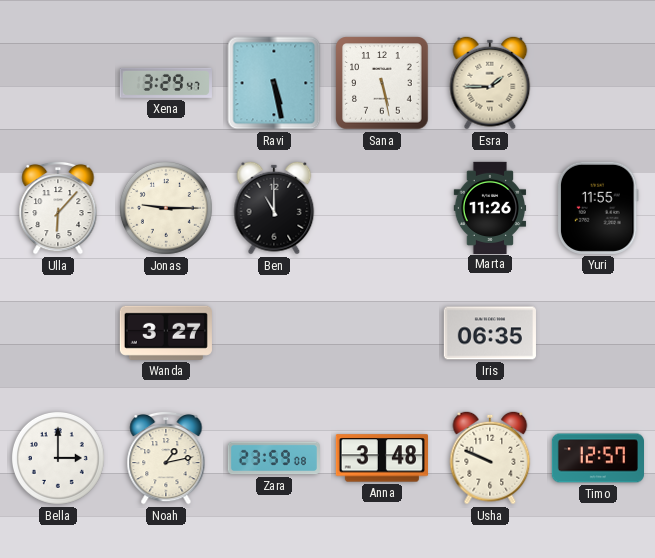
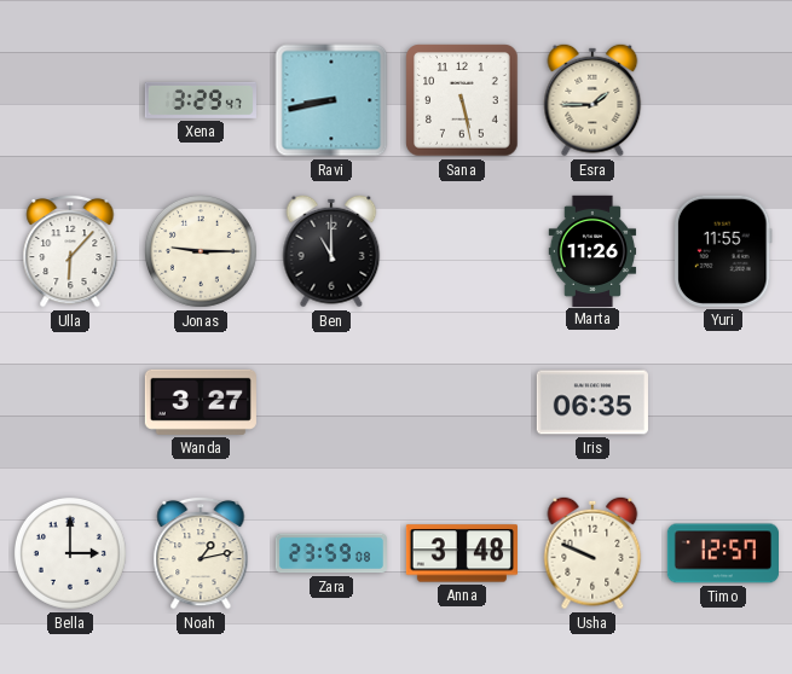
Ravi: 5:28 -> 8:43
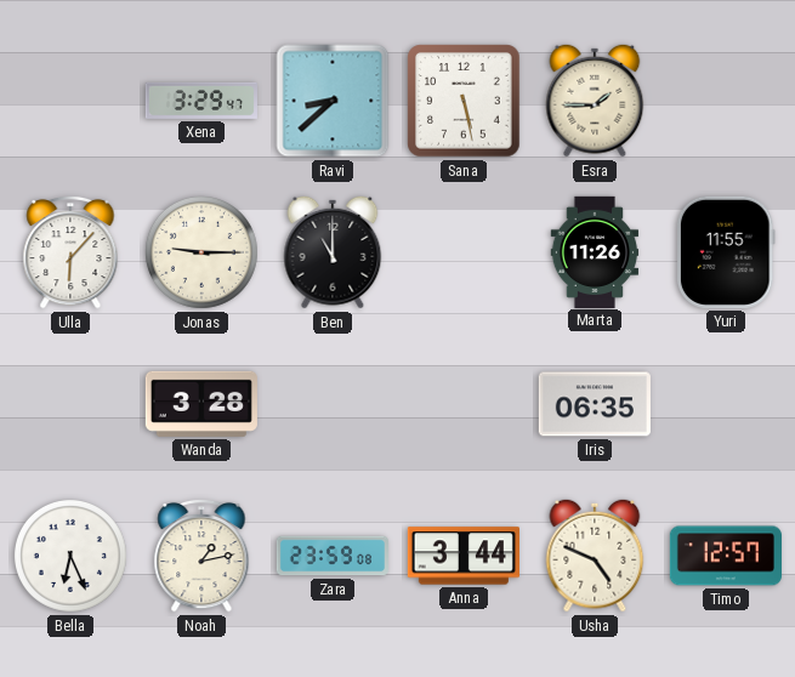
Ravi: 8:43 -> 8:38
Wanda: 3:27 -> 3:28
Bella: 3:00 -> 6:26
Anna: 3:48 -> 3:44
Usha: 9:49 -> 4:49
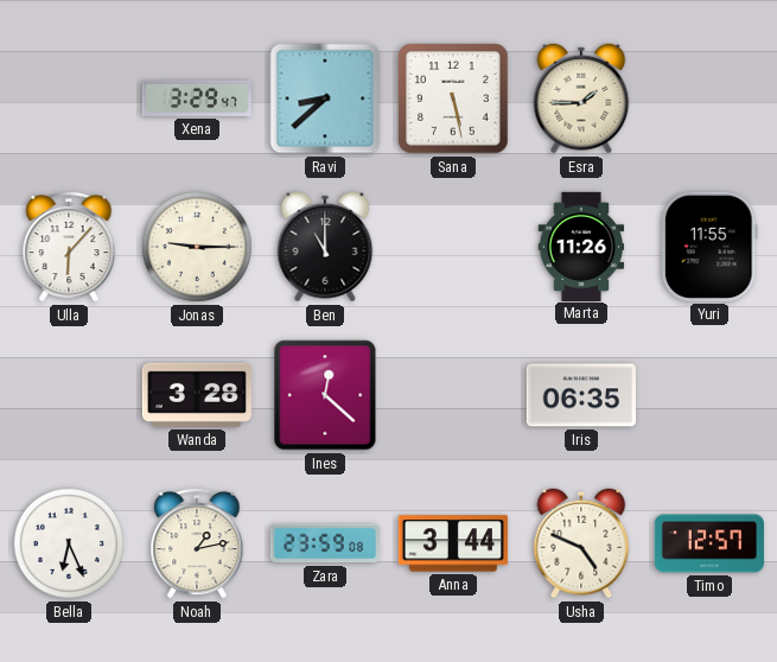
Ines: none -> 12:22
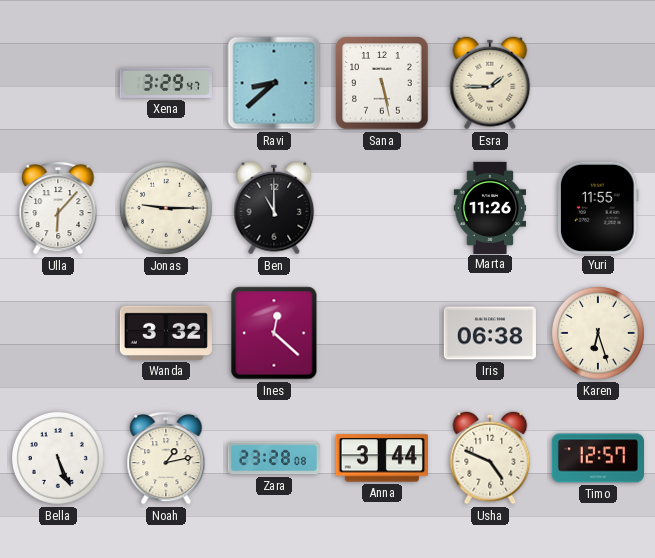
Wanda: 3:28 -> 3:32
Iris: 06:35 -> 06:38
Karen: none -> 6:27
Bella: 6:26 -> 5:26
Zara: 23:59 -> 23:28
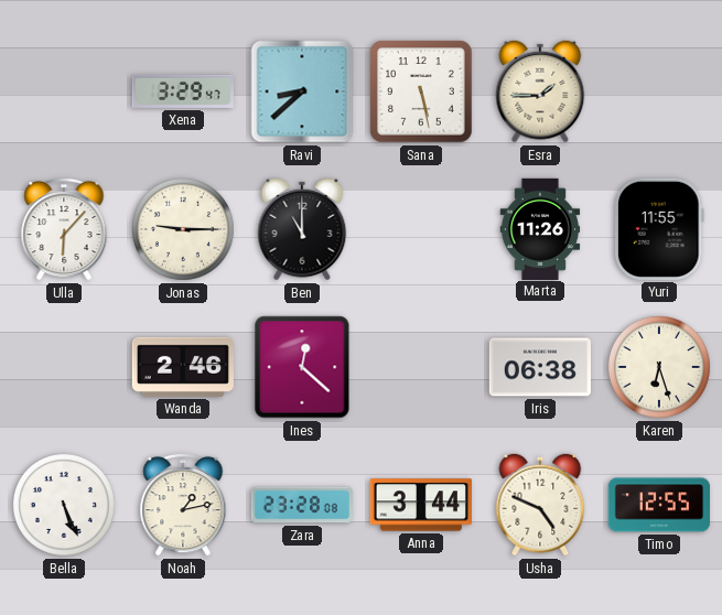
Wanda: 3:32 -> 2:46
Timo: 12:57 -> 12:55
